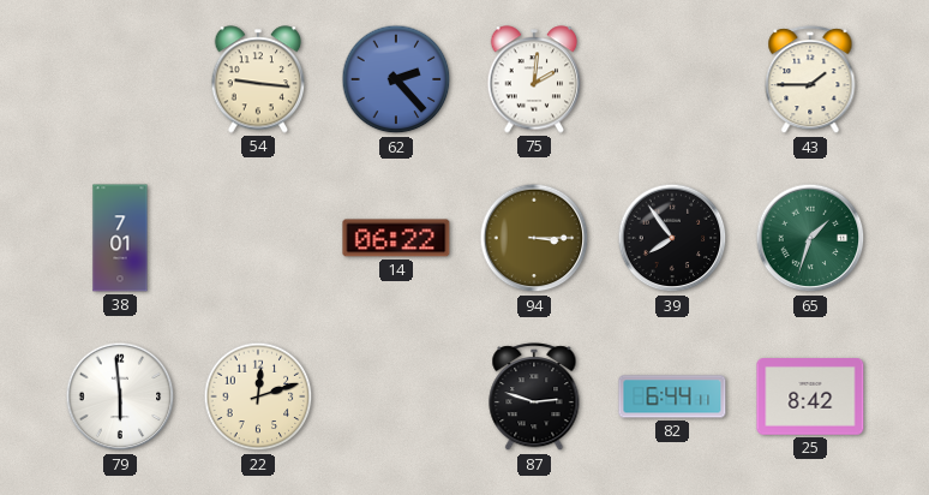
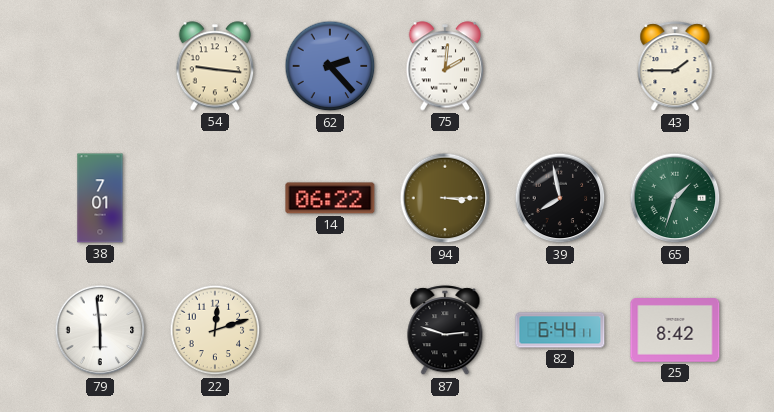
39: 7:54 -> 7:58
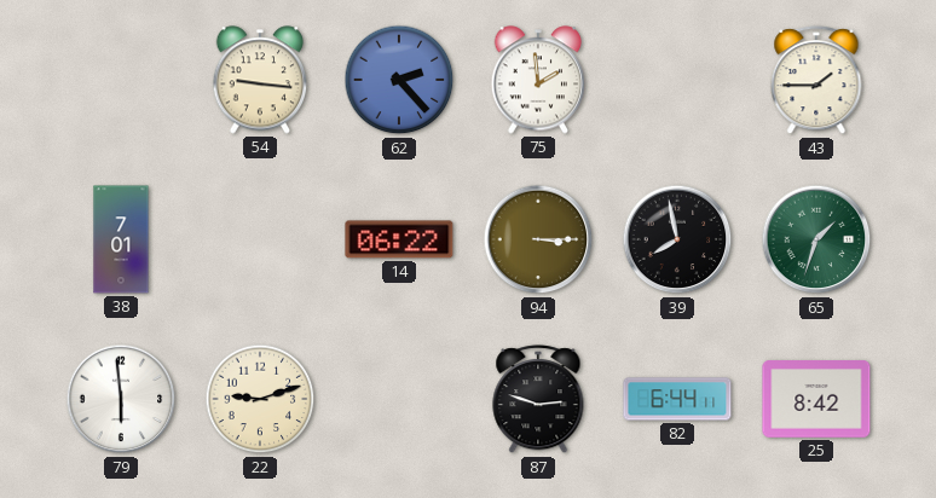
75: 2:01 -> 1:59
22: 12:12 -> 9:12
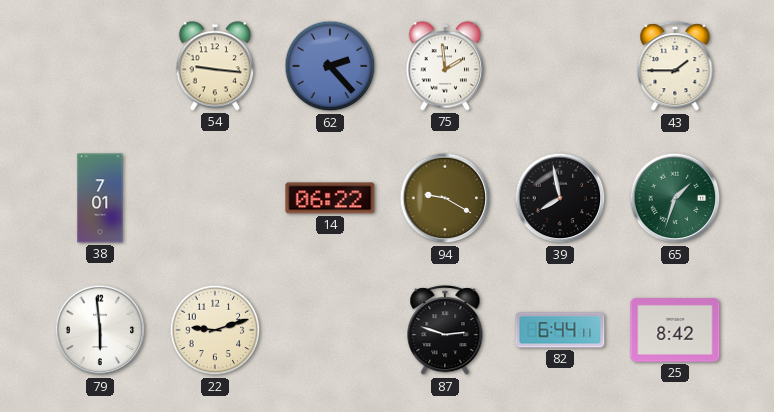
94: 3:15 -> 9:20
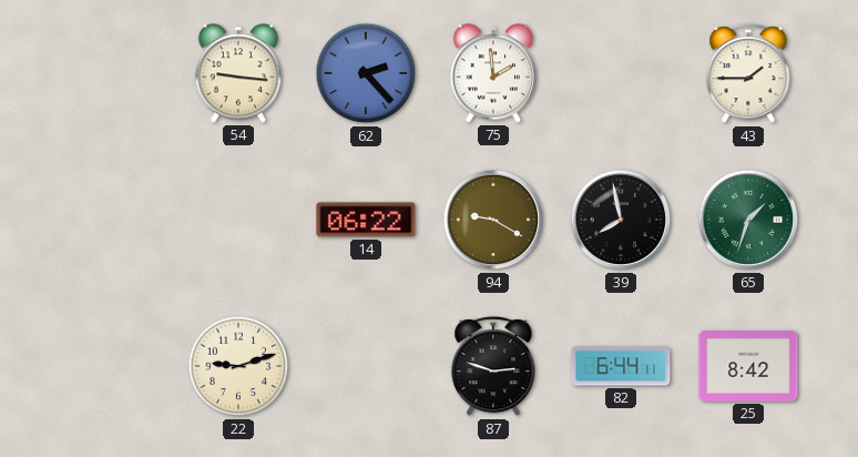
38: 7:01 -> none
79: 5:59 -> none
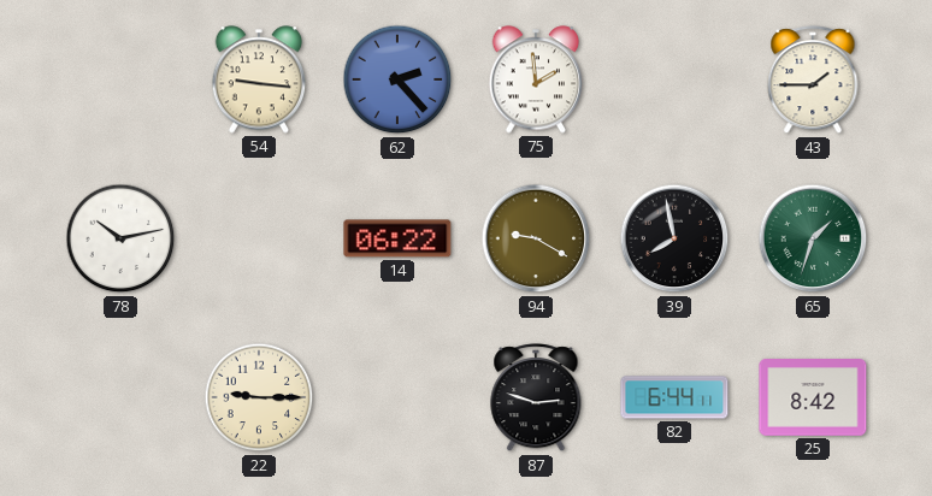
78: none -> 10:13
22: 9:12 -> 9:15
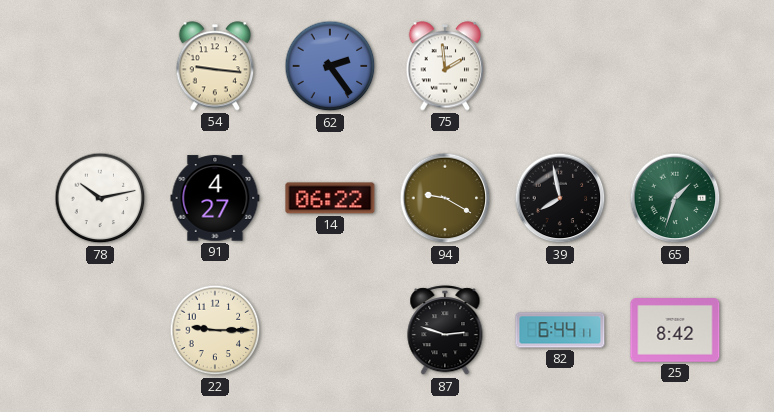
62: 2:23 -> 2:24
43: 1:45 -> none
91: none -> 4:27
